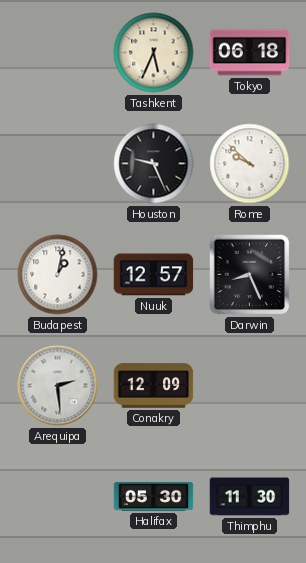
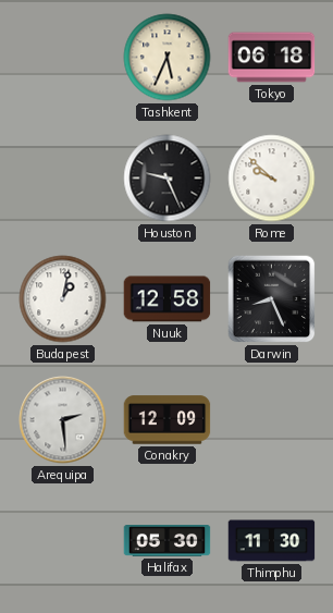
Nuuk: 12:57 -> 12:58
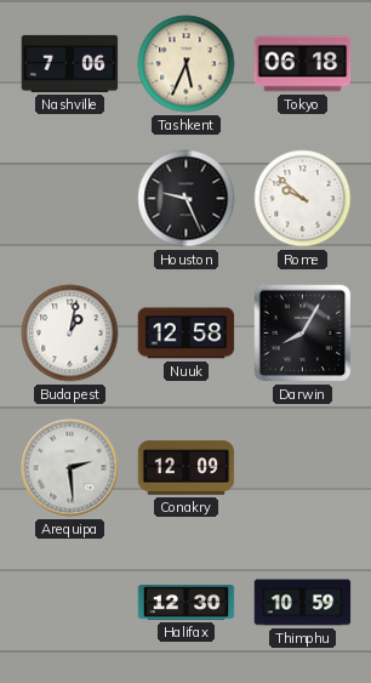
Nashville: none -> 7:06
Darwin: 8:26 -> 8:05
Halifax: 05:30 -> 12:30
Thimphu: 11:30 -> 10:59
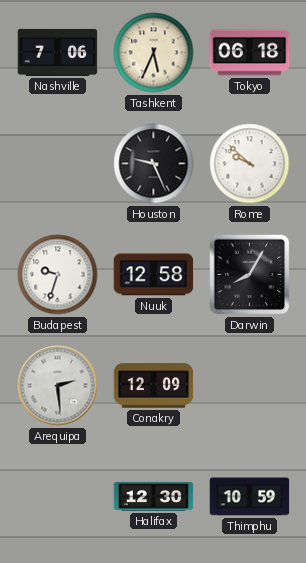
Budapest: 1:02 -> 9:33
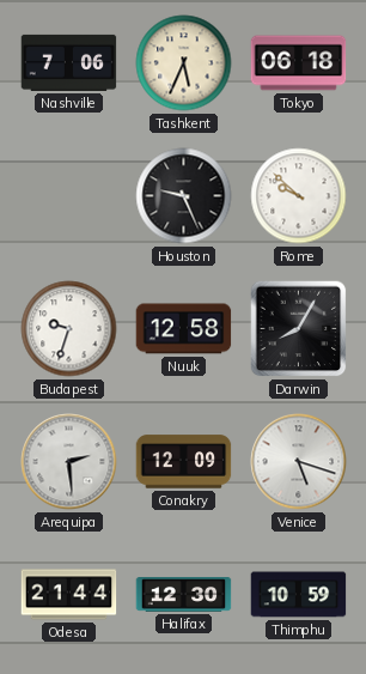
Venice: none -> 5:18
Odesa: none -> 21:44
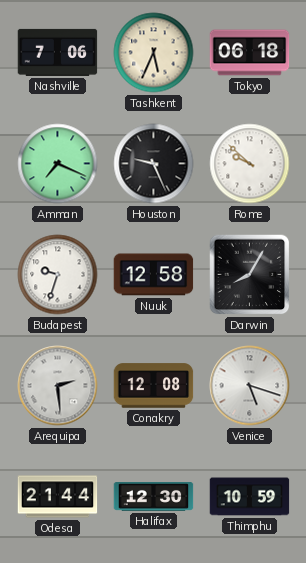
Amman: none -> 7:19
Conakry: 12:09 -> 12:08
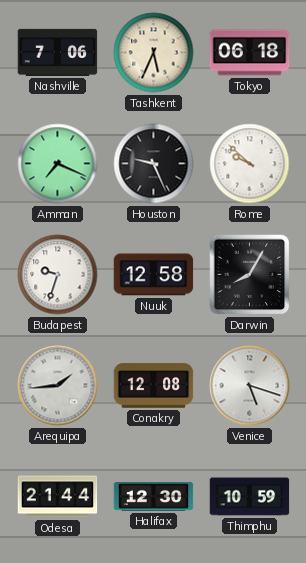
Arequipa: 2:29 -> 1:44
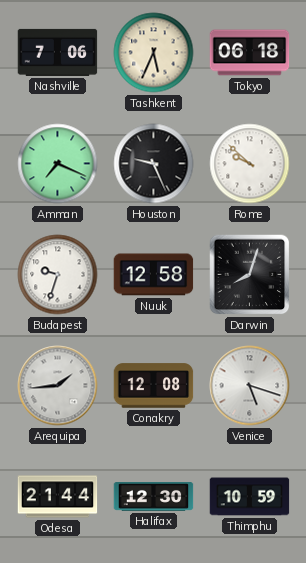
Darwin: 8:05 -> 8:03
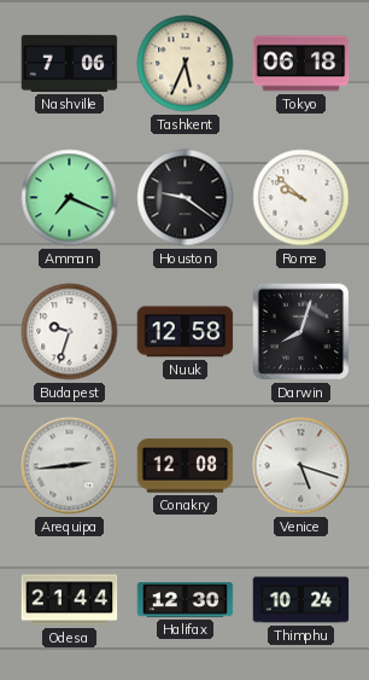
Houston: 9:26 -> 9:21
Arequipa: 1:44 -> 2:44
Thimphu: 10:59 -> 10:24
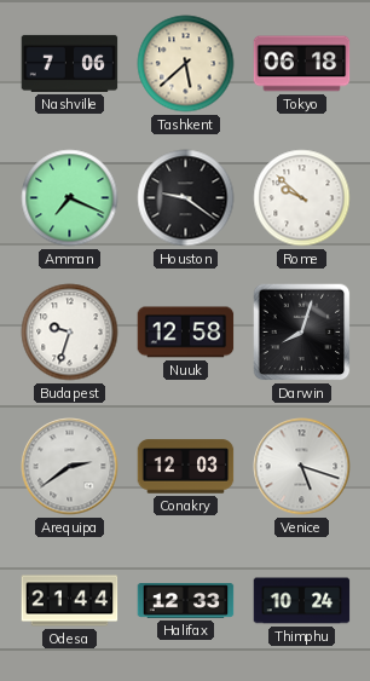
Tashkent: 5:34 -> 5:38
Arequipa: 2:44 -> 2:39
Conakry: 12:08 -> 12:03
Halifax: 12:30 -> 12:33
